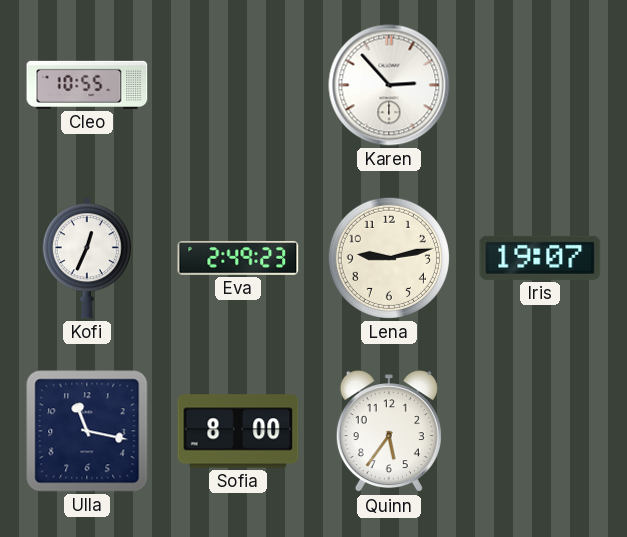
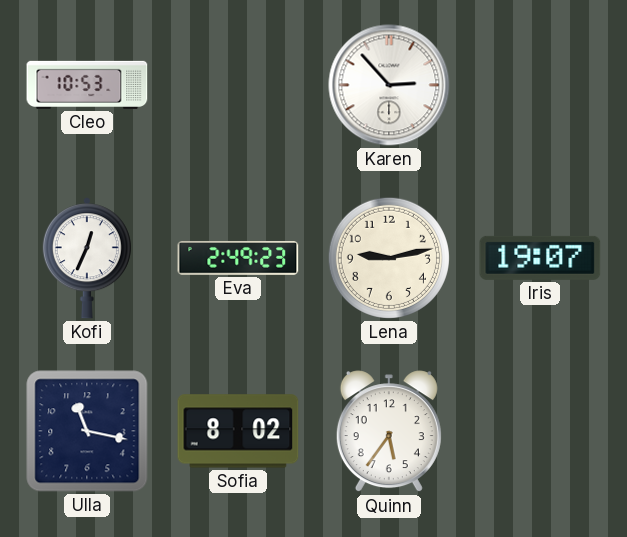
Cleo: 10:55 -> 10:53
Sofia: 8:00 -> 8:02
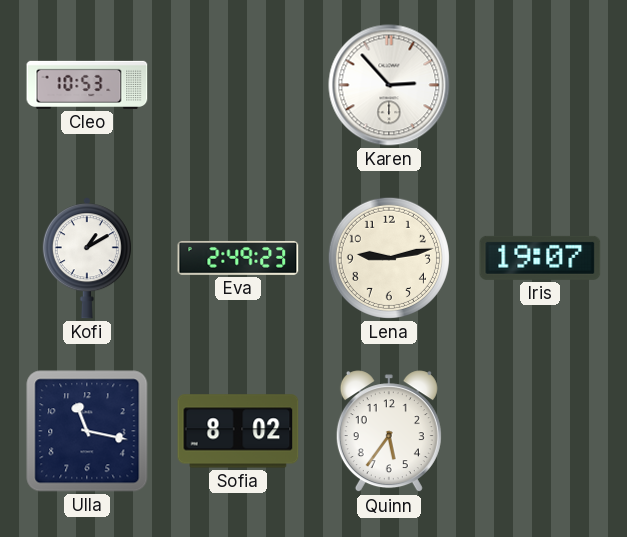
Kofi: 12:34 -> 1:10
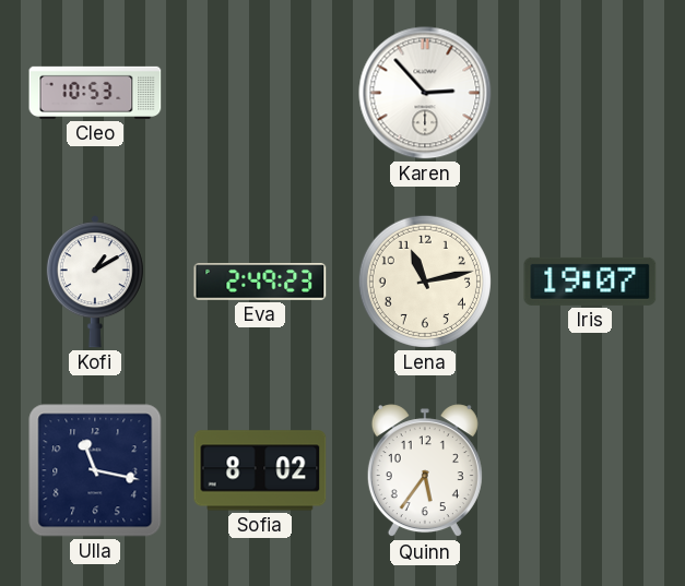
Lena: 9:13 -> 11:13
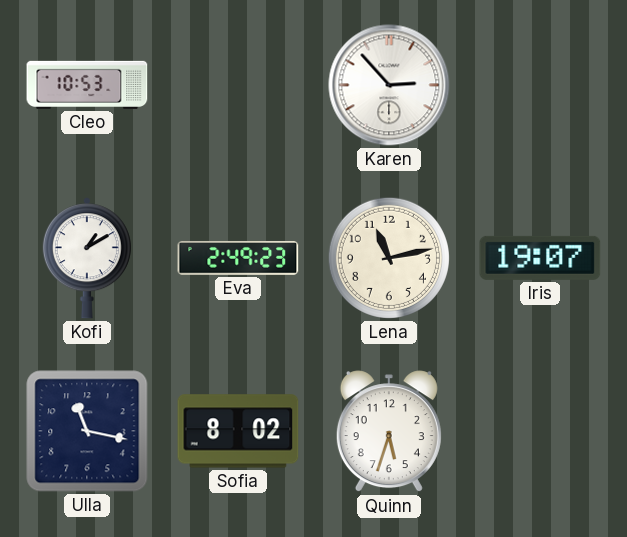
Quinn: 5:36 -> 5:33
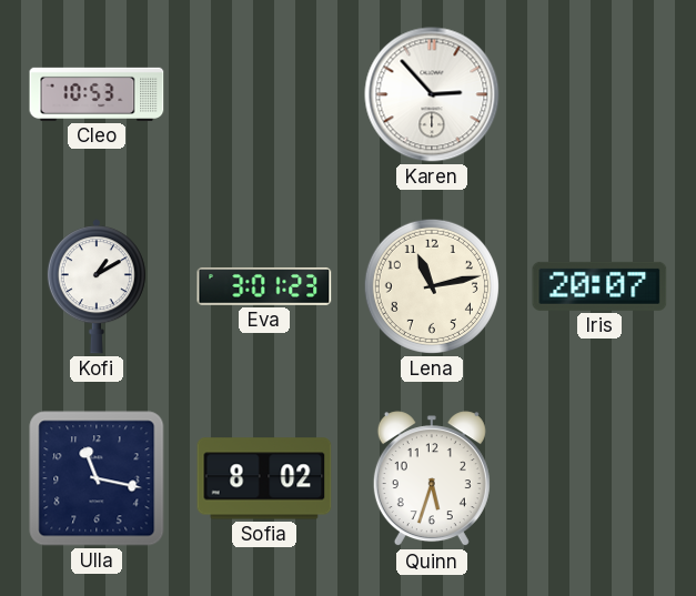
Eva: 2:49 -> 3:01
Iris: 19:07 -> 20:07
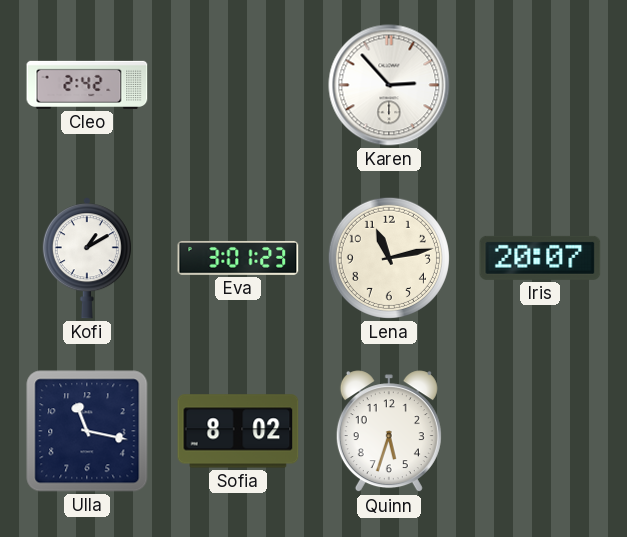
Cleo: 10:53 -> 2:42
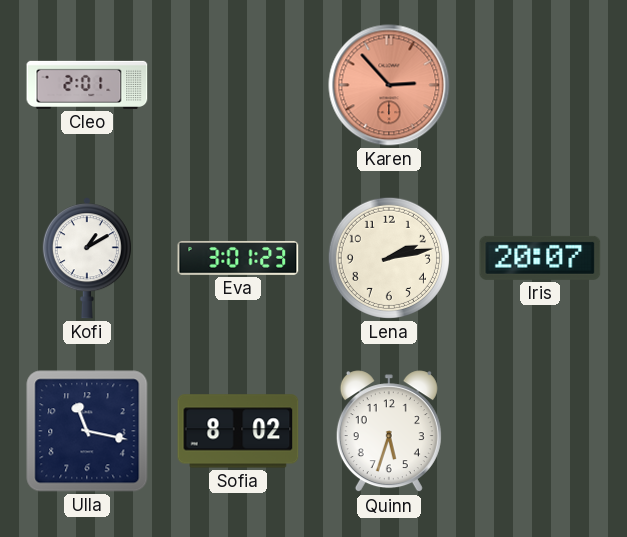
Cleo: 2:42 -> 2:01
Karen dial: white -> salmon
Lena: 11:13 -> 2:13
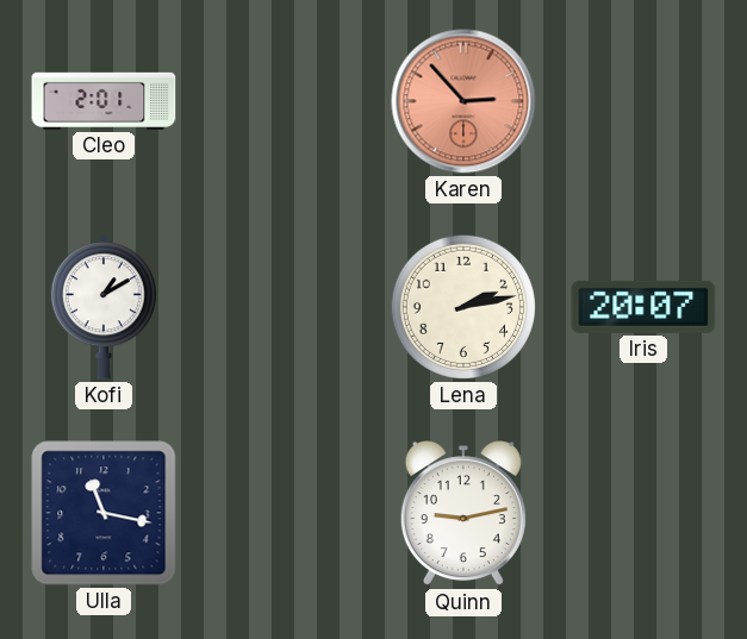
Eva: 3:01 -> none
Sofia: 8:02 -> none
Quinn: 5:33 -> 9:13
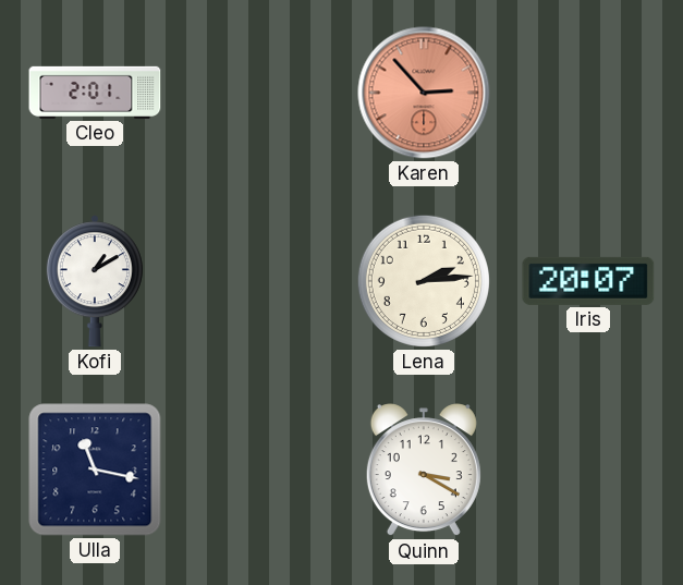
Lena: 2:13 -> 2:14
Quinn: 9:13 -> 3:20
